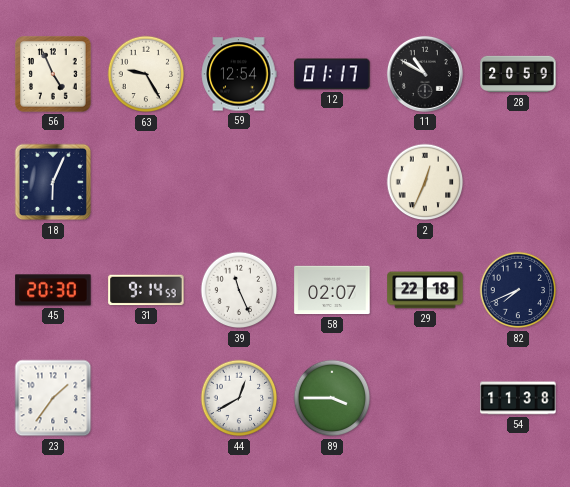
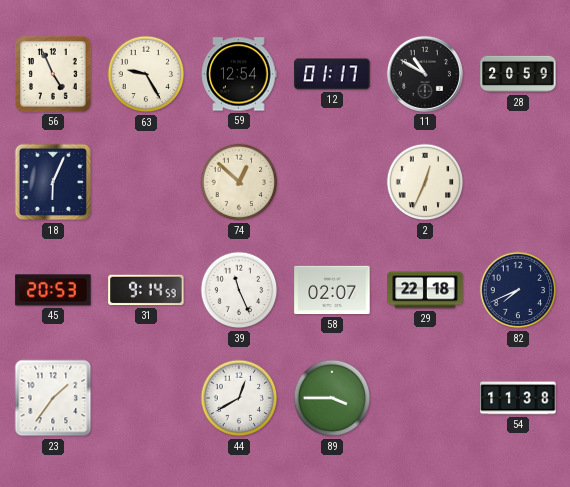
74: none -> 12:52
45: 20:30 -> 20:53
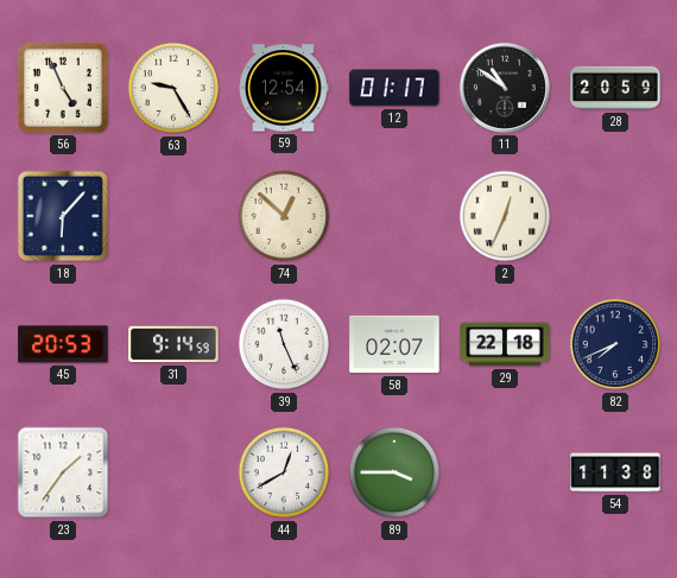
11: 10:50 -> 10:51
18: 6:04 -> 6:07
